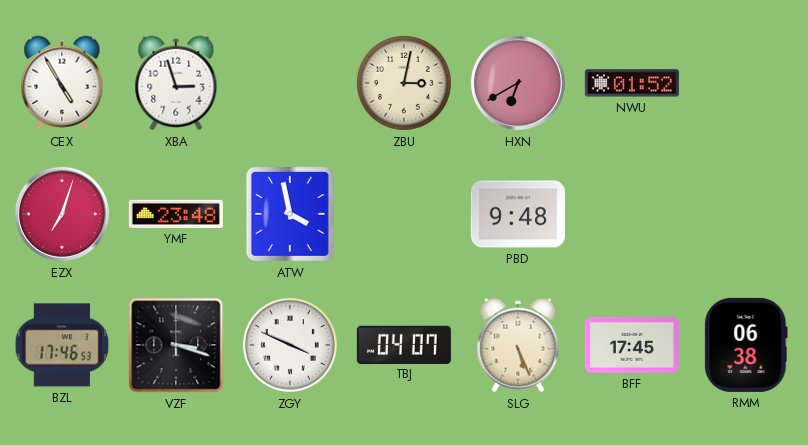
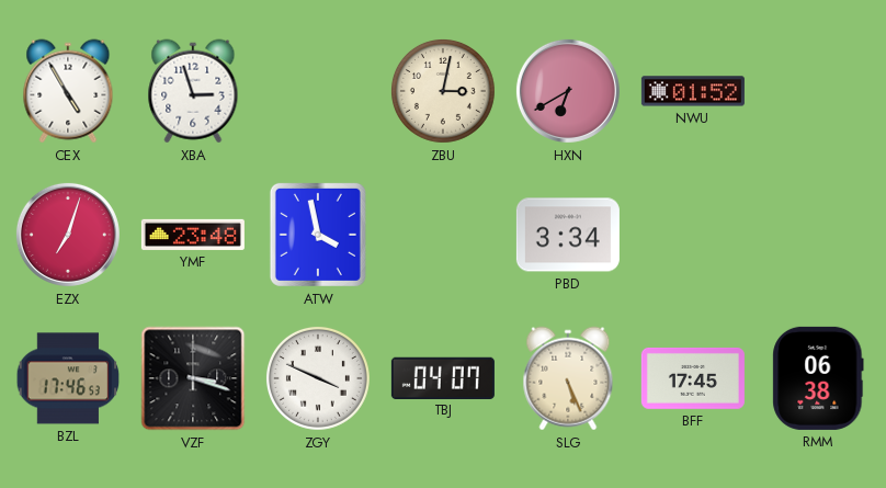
PBD: 9:48 -> 3:34
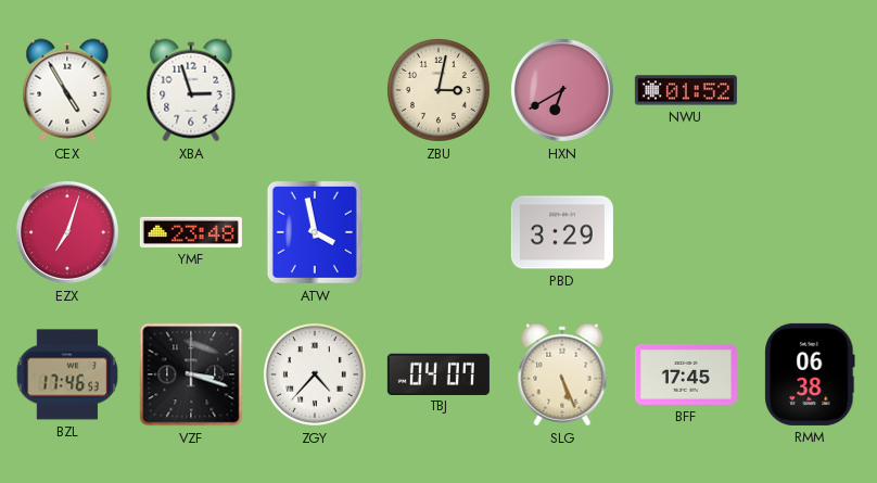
PBD: 3:34 -> 3:29
ZGY: 3:49 -> 4:37
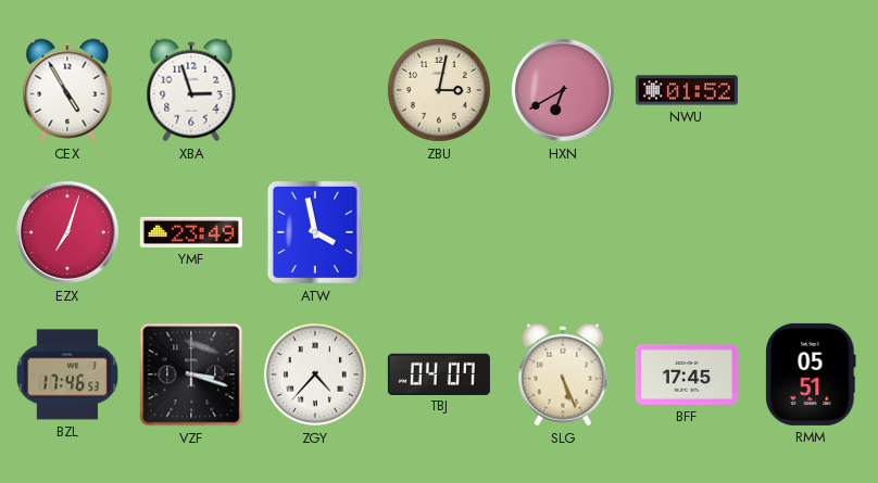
YMF: 23:48 -> 23:49
PBD: 3:29 -> none
RMM: 06:38 -> 05:51
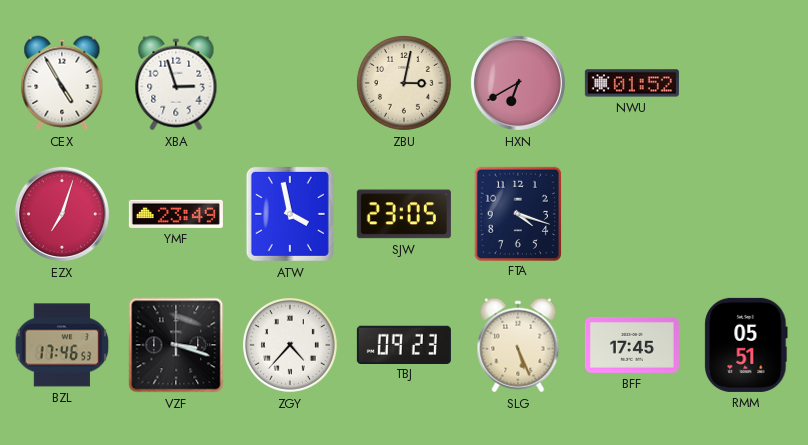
SJW: none -> 23:05
FTA: none -> 4:18
TBJ: 04:07 -> 09:23
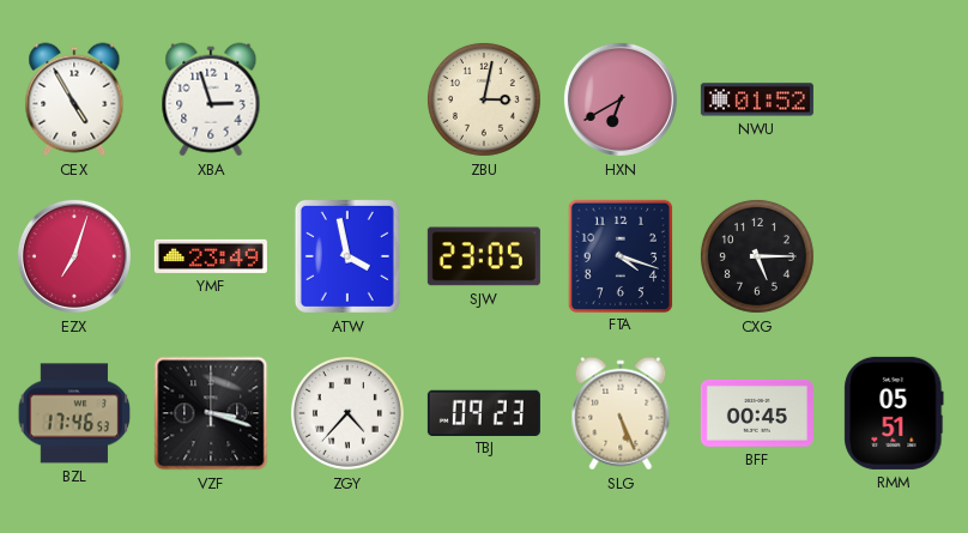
CXG: none -> 5:15
BFF: 17:45 -> 00:45
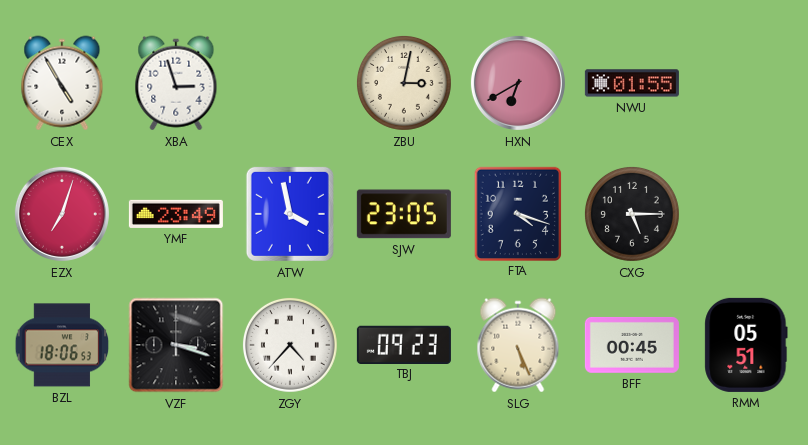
NWU: 01:52 -> 01:55
BZL: 17:46 -> 18:06
